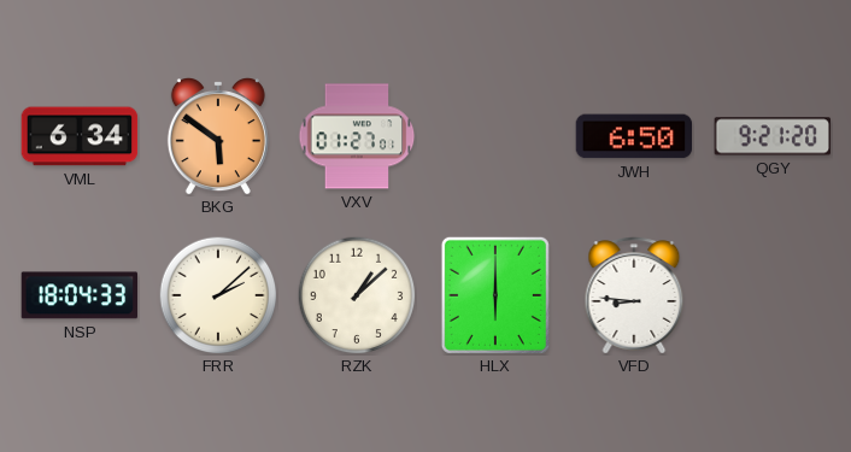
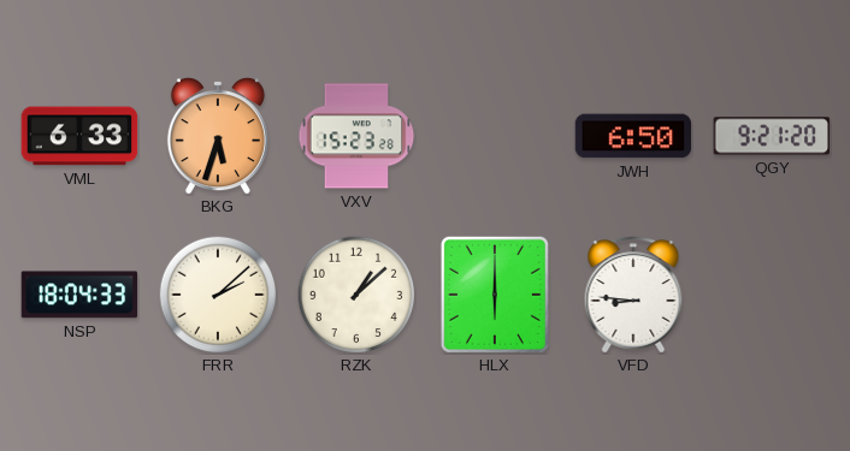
VML: 6:34 -> 6:33
BKG: 5:51 -> 5:33
VXV: 01:27 -> 15:23
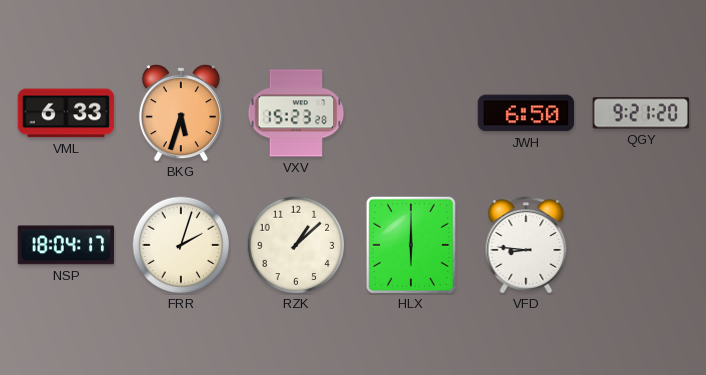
NSP: 18:04:33 -> 18:04:17
FRR: 2:08 -> 2:03
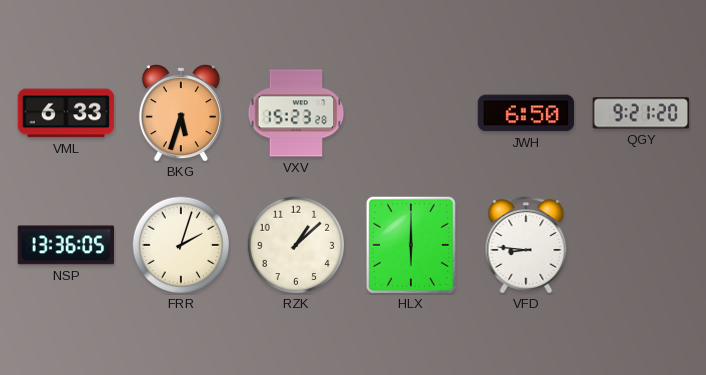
NSP: 18:04 -> 13:36
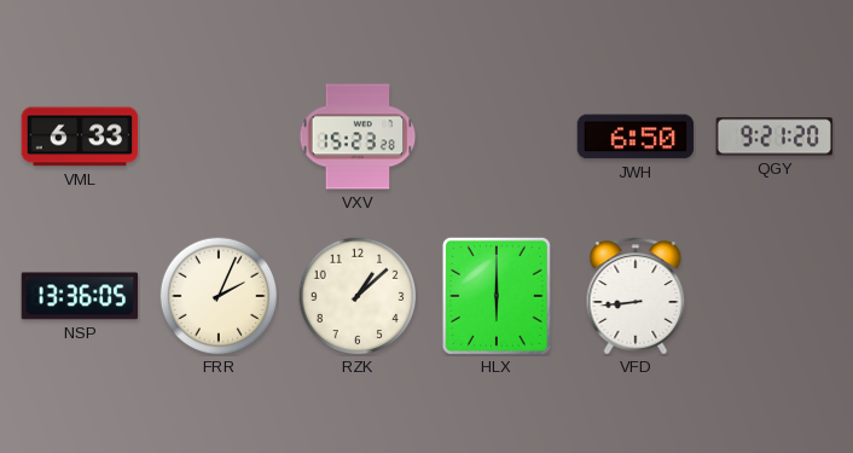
BKG: 5:33 -> none
FRR: 2:03 -> 2:04
VFD: 8:46 -> 8:44
